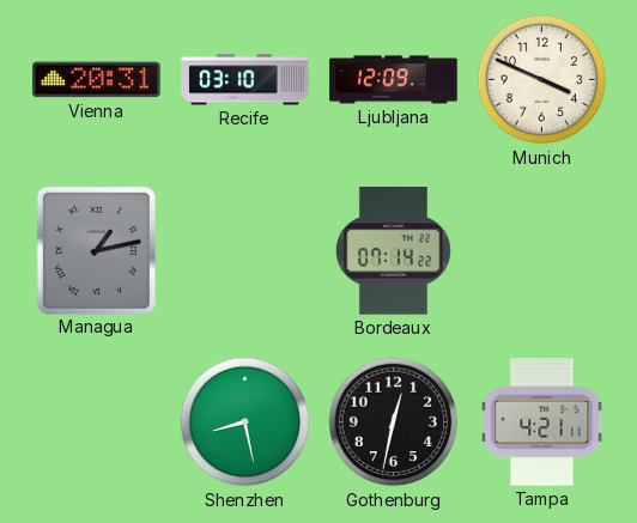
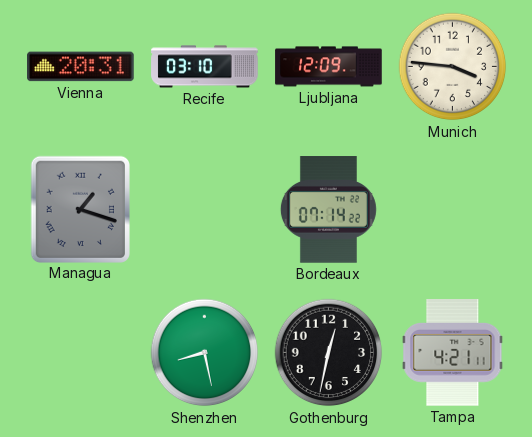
Munich: 3:49 -> 3:46
Managua: 1:13 -> 1:18
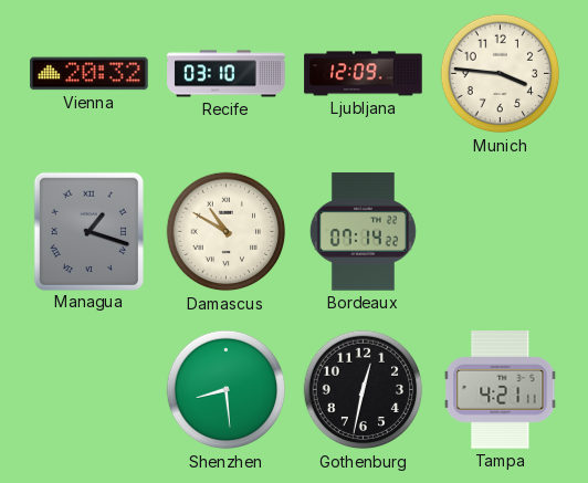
Vienna: 20:31 -> 20:32
Damascus: none -> 10:50
Shenzhen: 8:28 -> 8:29
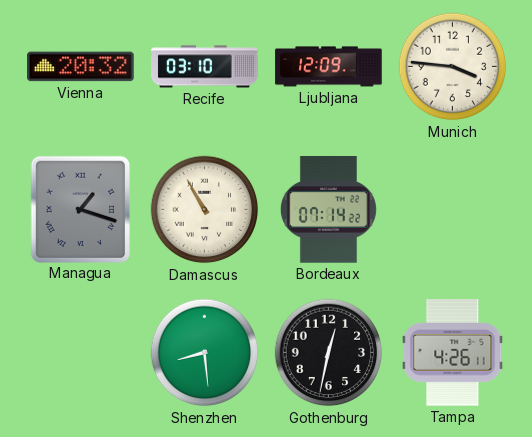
Damascus: 10:50 -> 10:55
Tampa: 4:21 -> 4:26
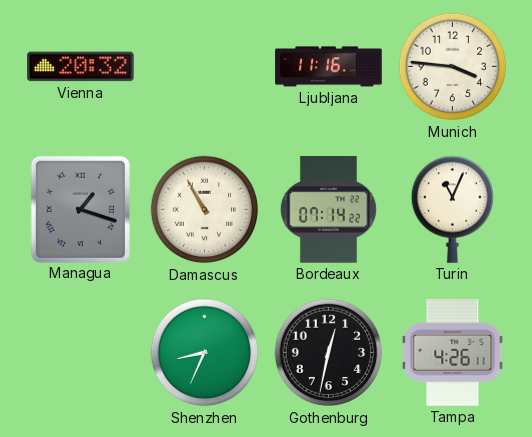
Recife: 03:10 -> none
Ljubljana: 12:09 -> 11:16
Turin: none -> 11:04
Shenzhen: 8:29 -> 8:34
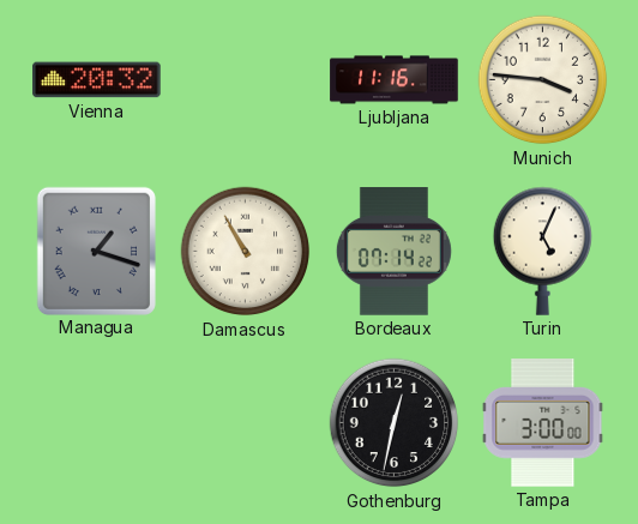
Turin: 11:04 -> 5:04
Shenzhen: 8:34 -> none
Tampa: 4:26 -> 3:00
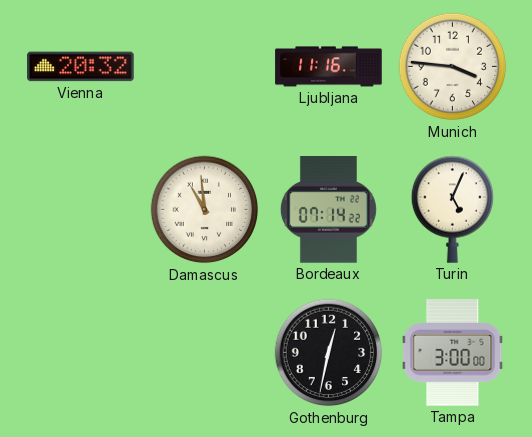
Managua: 1:18 -> none
Damascus: 10:55 -> 10:59
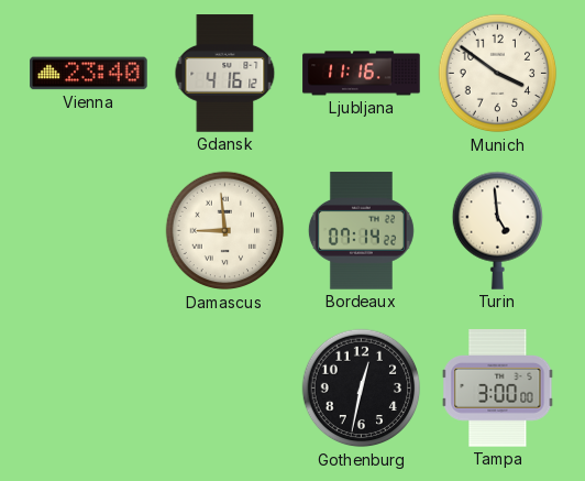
Vienna: 20:32 -> 23:40
Gdansk: none -> 4:16
Munich: 3:46 -> 3:51
Damascus: 10:59 -> 8:59
Turin: 5:04 -> 4:59
